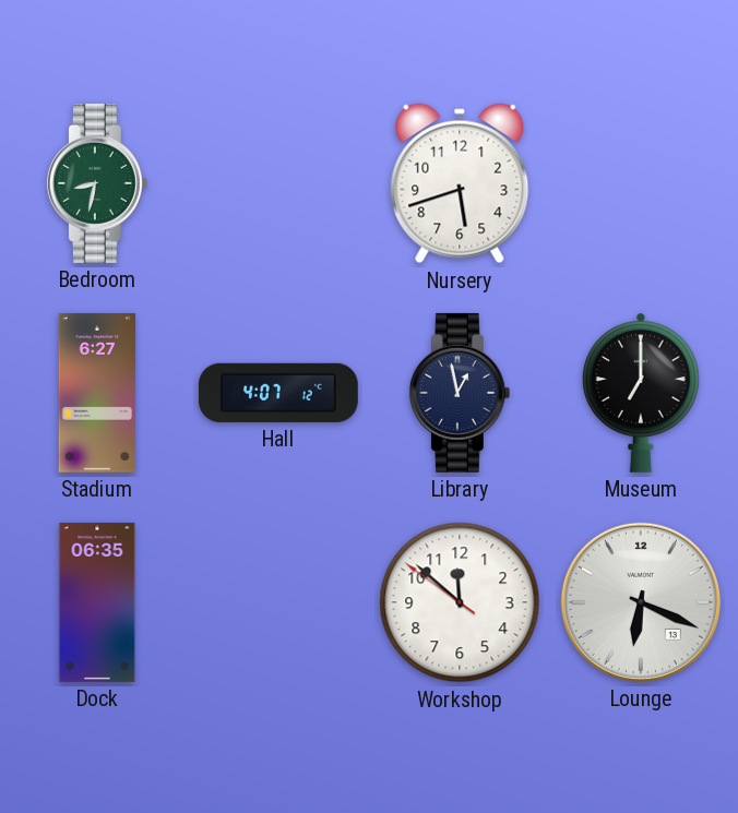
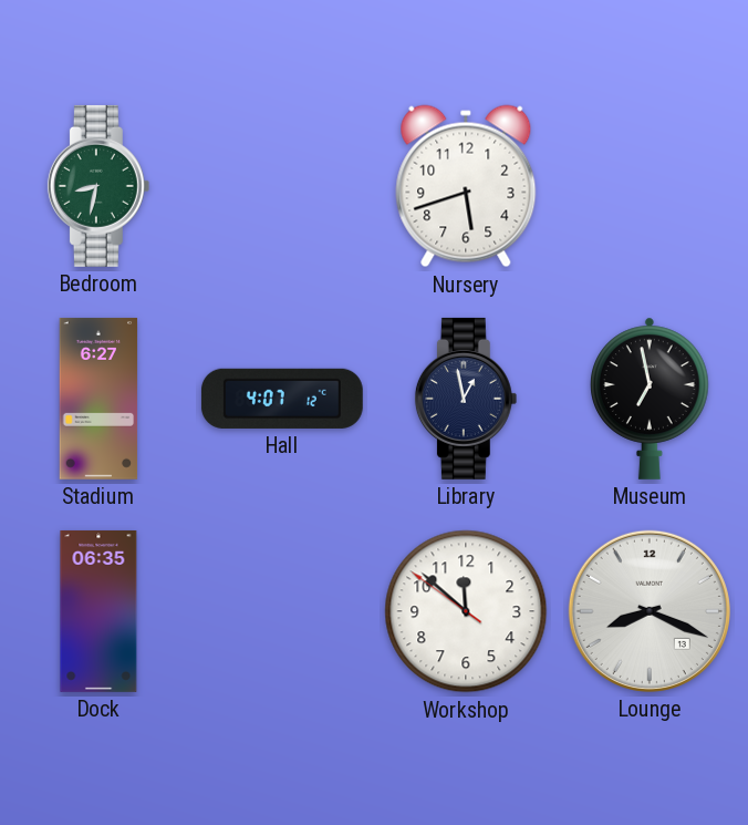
Museum: 7:00 -> 6:58
Lounge: 6:19 -> 8:19
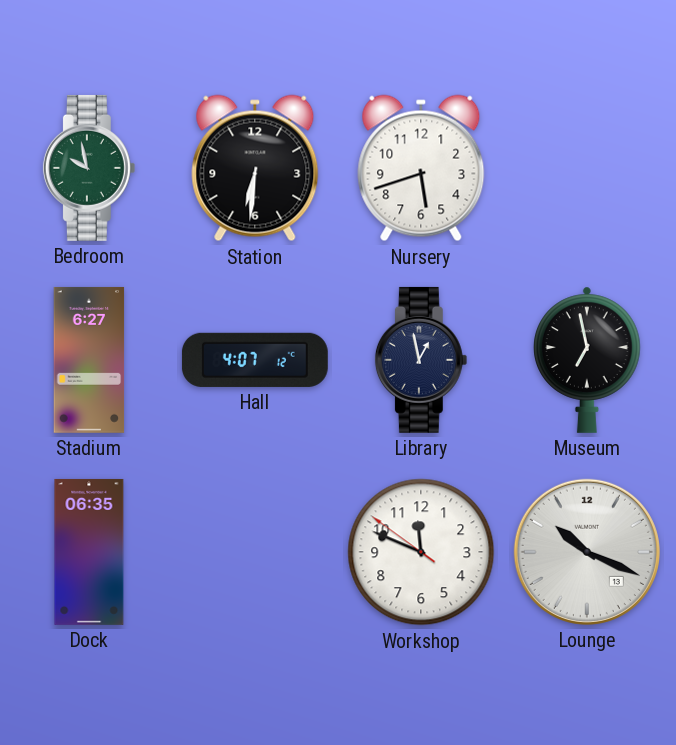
Bedroom: 8:32 -> 9:58
Station: none -> 6:31
Workshop: 11:51 -> 11:48
Lounge: 8:19 -> 10:19
